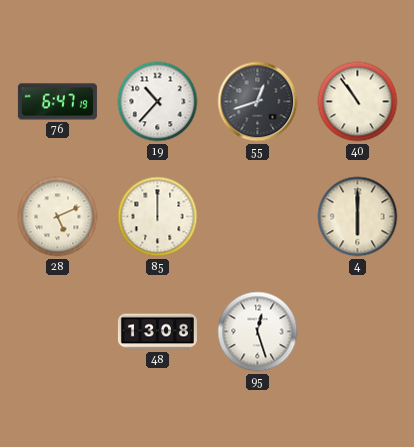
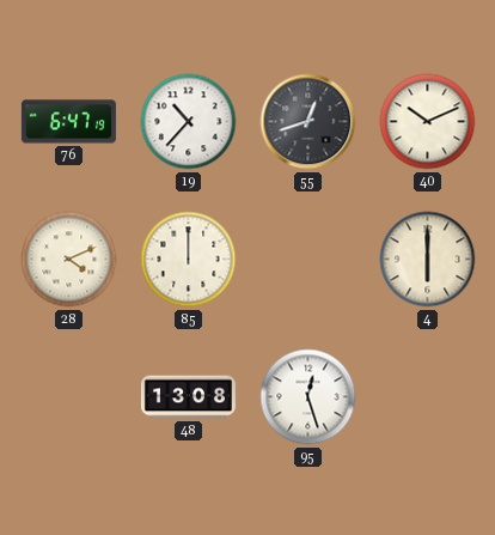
40: 10:54 -> 10:11
28: 5:11 -> 4:11
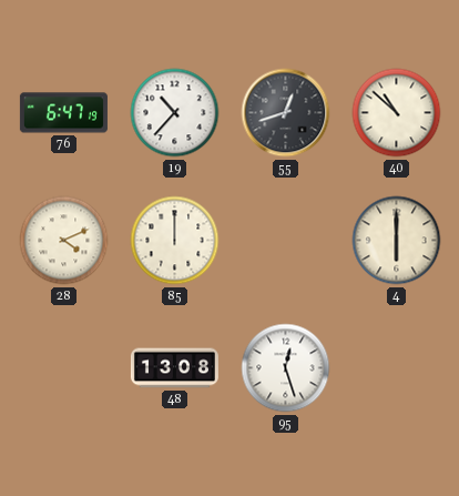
40: 10:11 -> 10:52
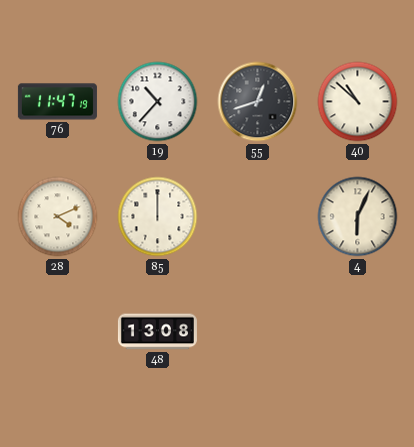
76: 6:47 -> 11:47
4: 6:00 -> 6:04
95: 12:27 -> none
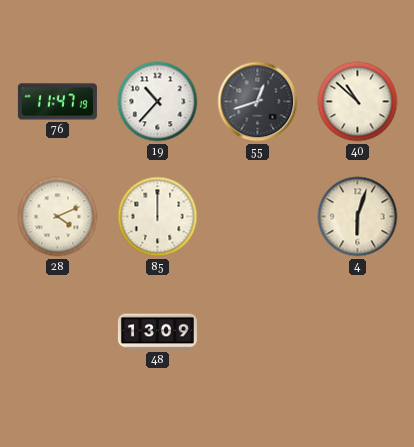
4: 6:04 -> 6:03
48: 13:08 -> 13:09
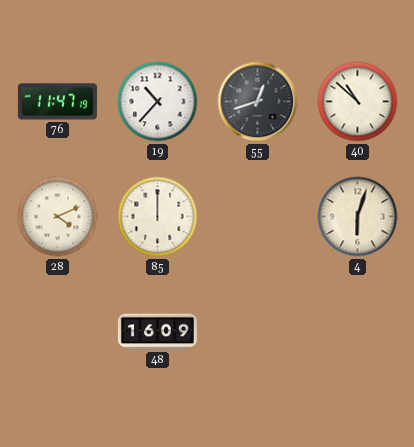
48: 13:09 -> 16:09
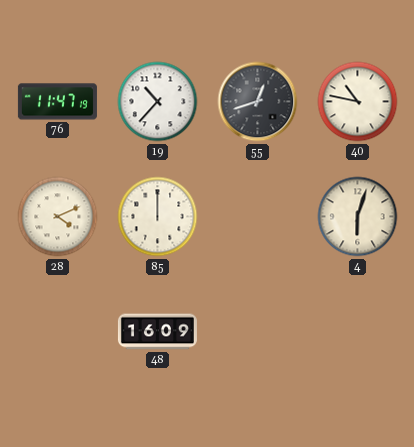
40: 10:52 -> 10:47
